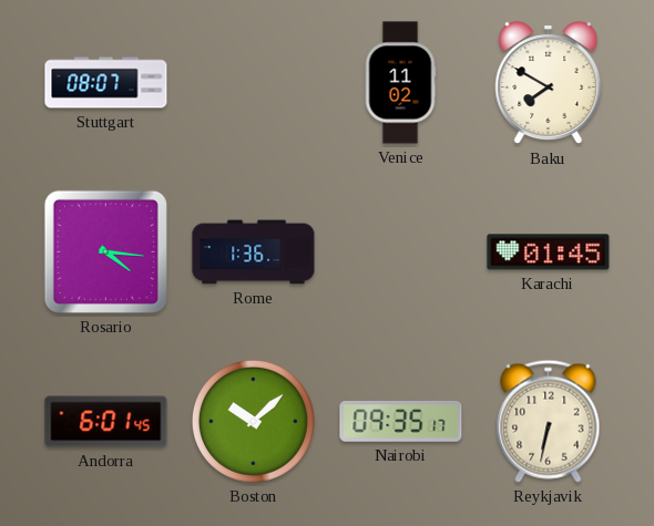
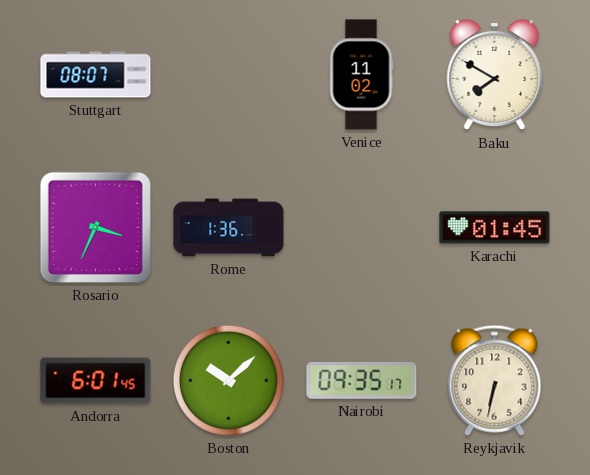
Rosario: 4:16 -> 3:34
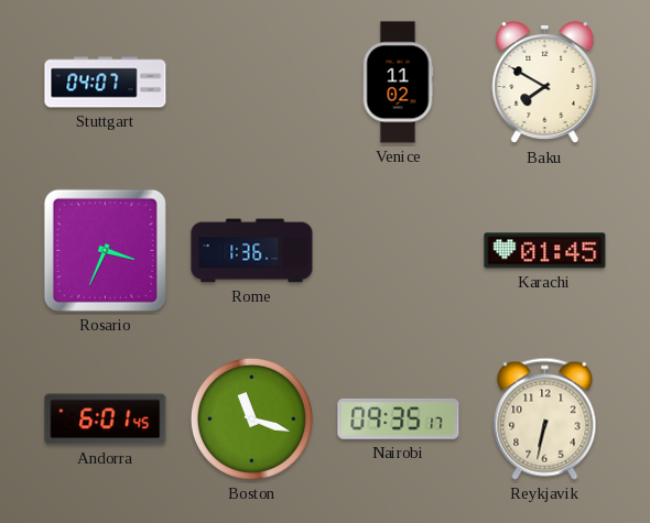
Stuttgart: 08:07 -> 04:07
Boston: 10:08 -> 11:18
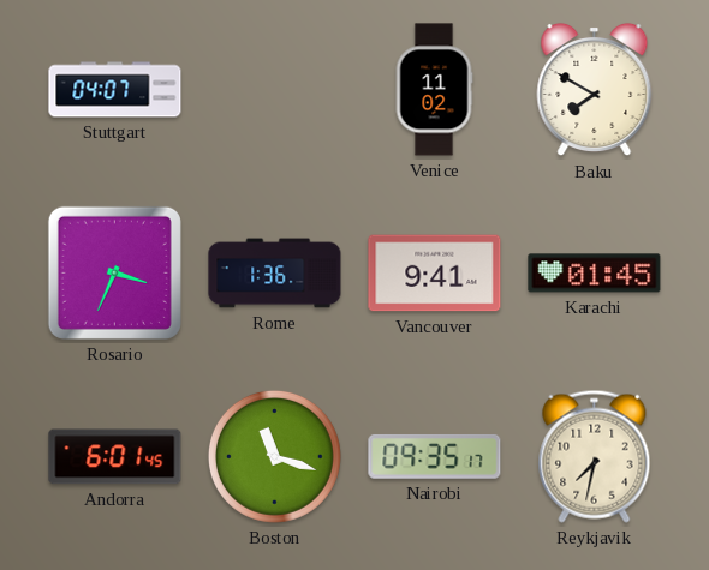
Vancouver: none -> 9:41
Reykjavik: 6:32 -> 7:32
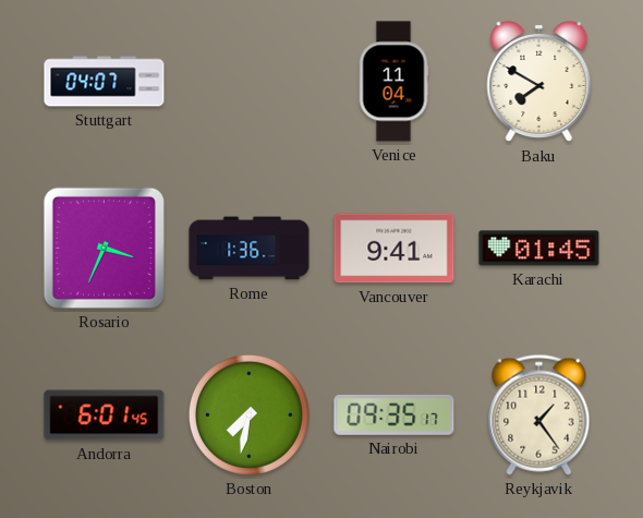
Venice: 11:02 -> 11:04
Boston: 11:18 -> 7:32
Reykjavik: 7:32 -> 1:24
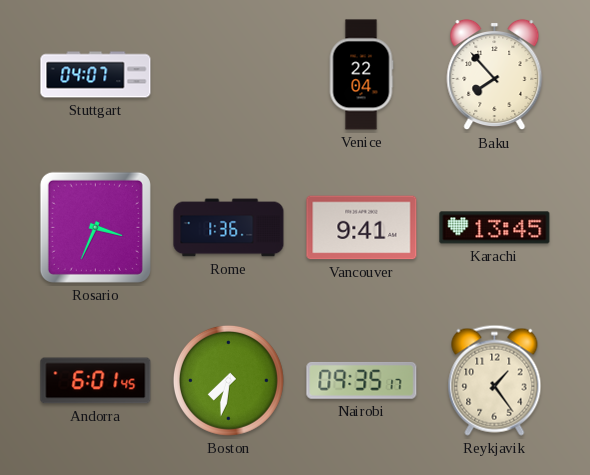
Venice: 11:04 -> 22:04
Baku: 7:50 -> 7:53
Karachi: 01:45 -> 13:45
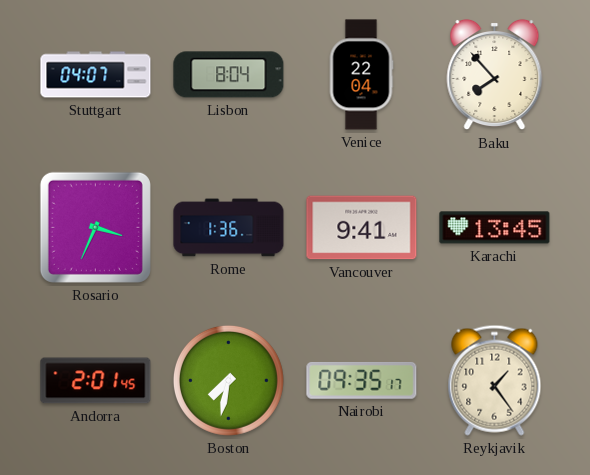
Lisbon: none -> 8:04
Andorra: 6:01 -> 2:01
